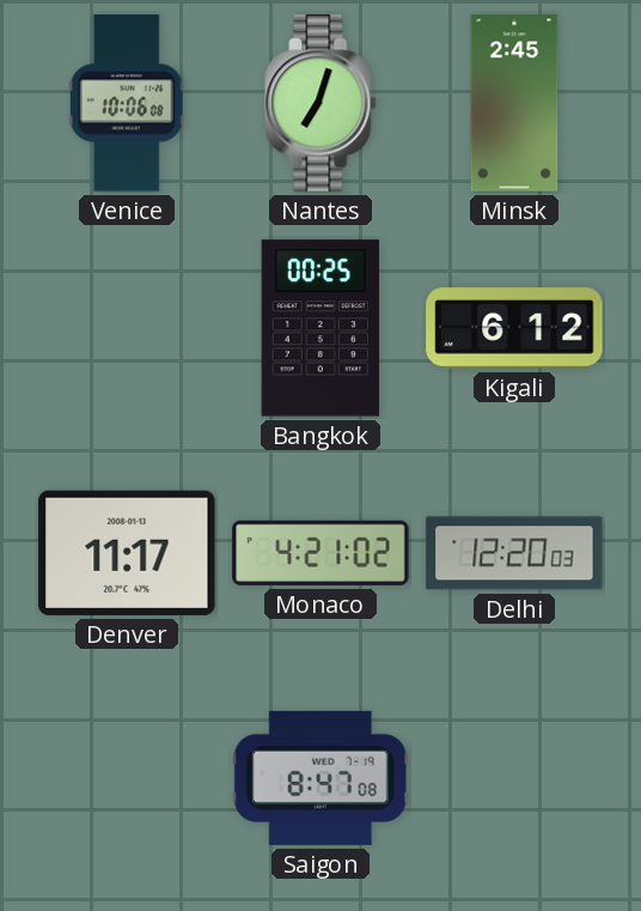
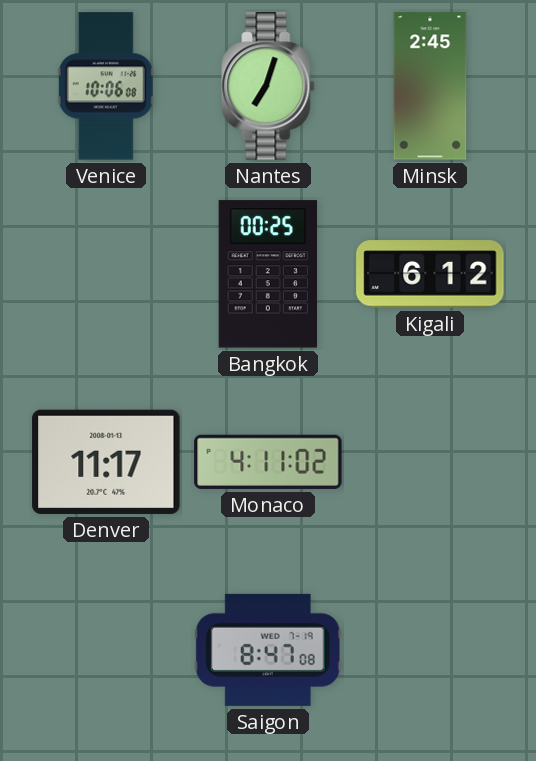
Monaco: 4:21 -> 4:11
Delhi: 12:20 -> none
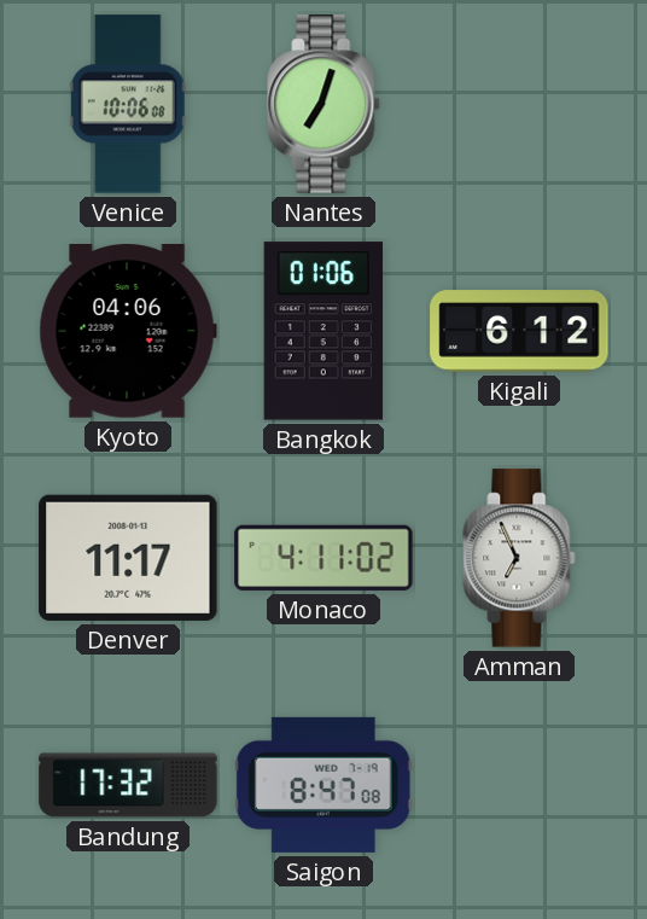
Minsk: 2:45 -> none
Kyoto: none -> 04:06
Bangkok: 00:25 -> 01:06
Amman: none -> 6:56
Bandung: none -> 17:32
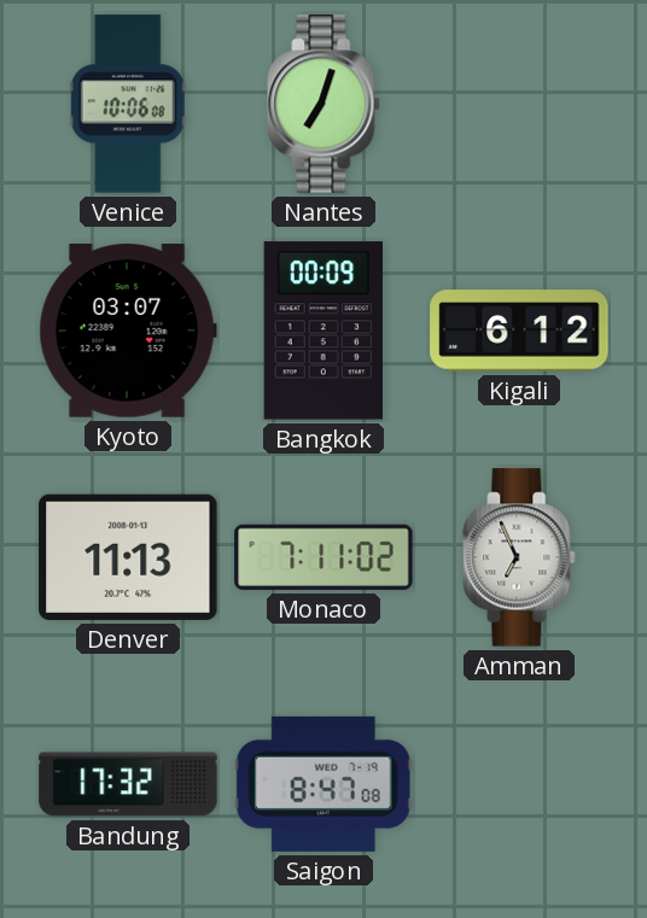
Kyoto: 04:06 -> 03:07
Bangkok: 01:06 -> 00:09
Denver: 11:17 -> 11:13
Monaco: 4:11 -> 7:11
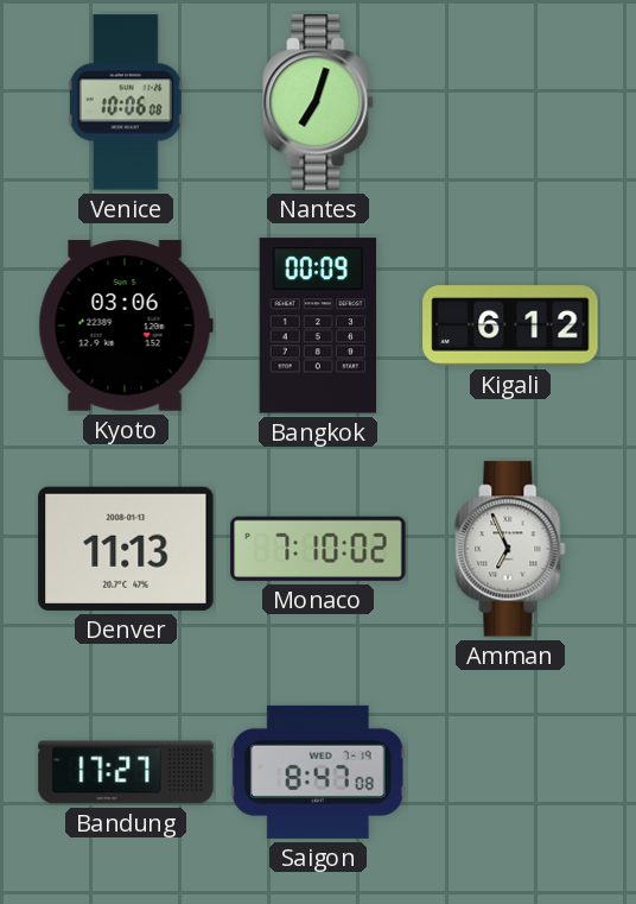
Kyoto: 03:07 -> 03:06
Monaco: 7:11 -> 7:10
Bandung: 17:32 -> 17:27
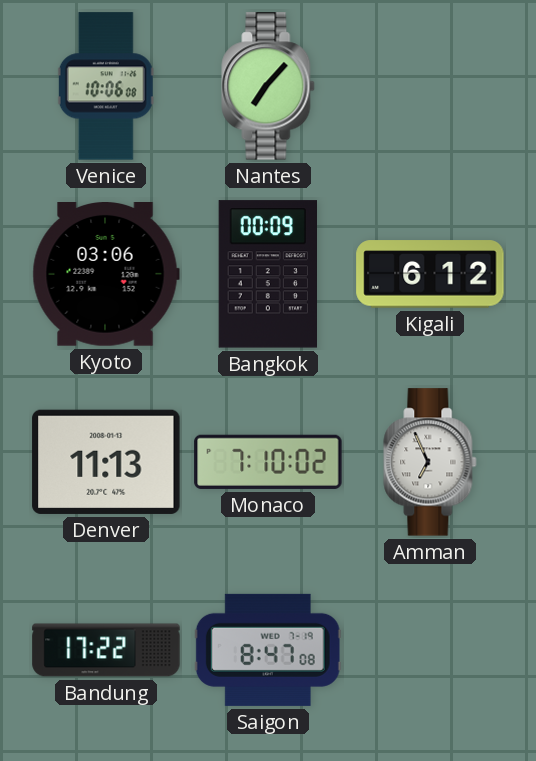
Nantes: 7:03 -> 7:07
Bandung: 17:27 -> 17:22
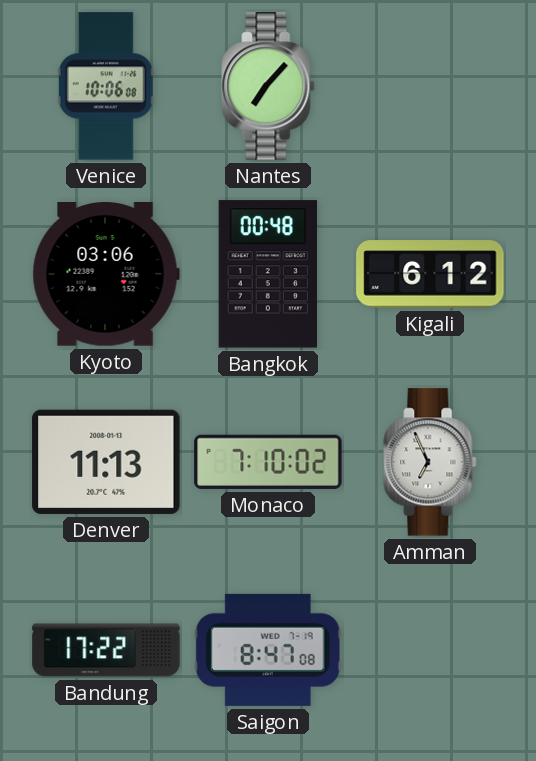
Bangkok: 00:09 -> 00:48
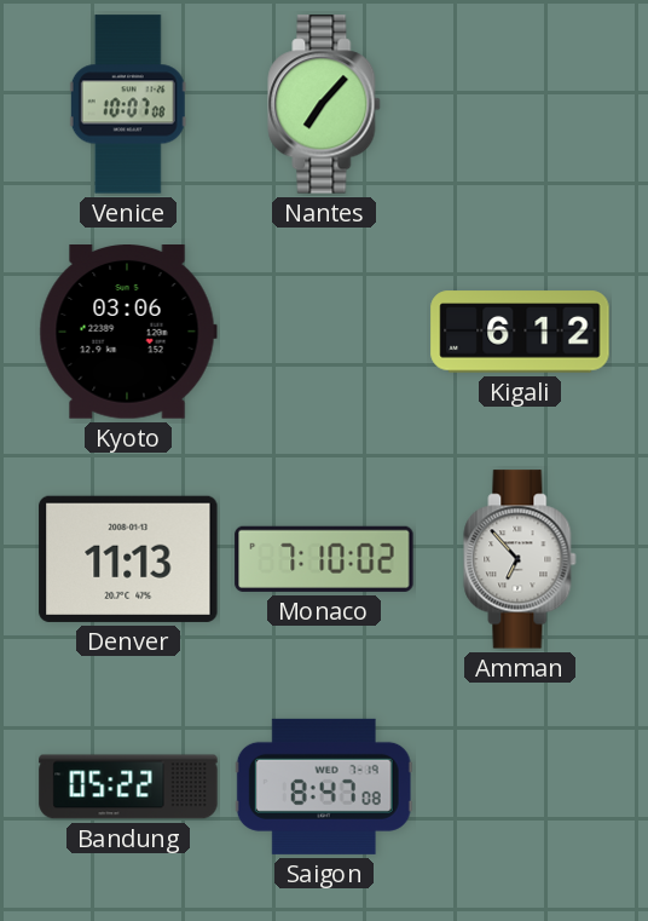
Venice: 10:06 -> 10:07
Bangkok: 00:48 -> none
Amman: 6:56 -> 6:53
Bandung: 17:22 -> 05:22
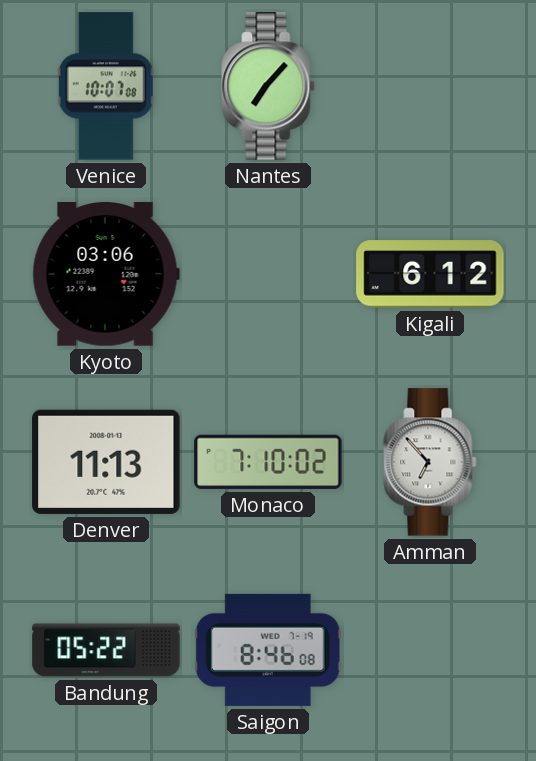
Saigon: 8:47 -> 8:46
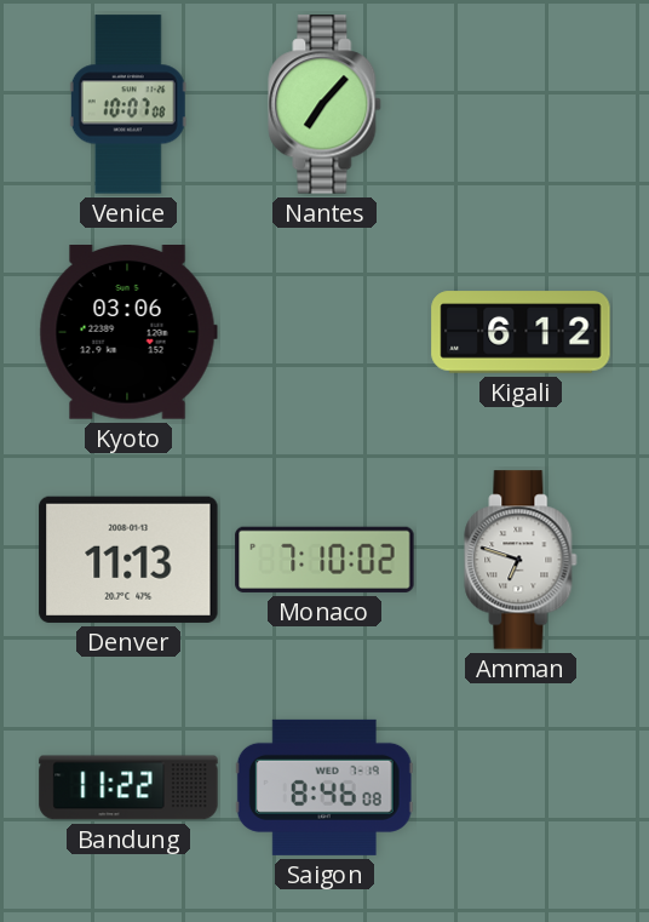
Amman: 6:53 -> 6:48
Bandung: 05:22 -> 11:22
